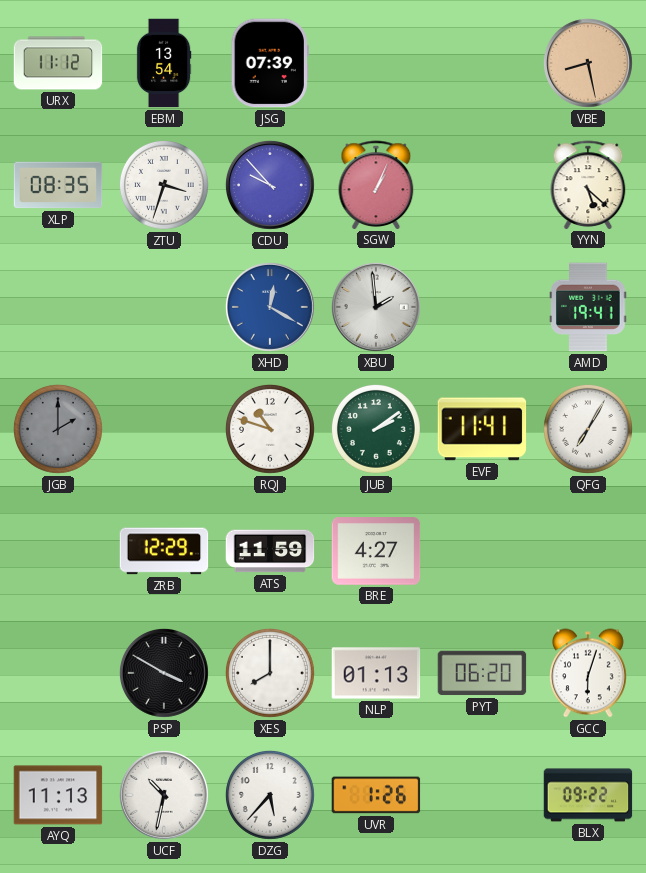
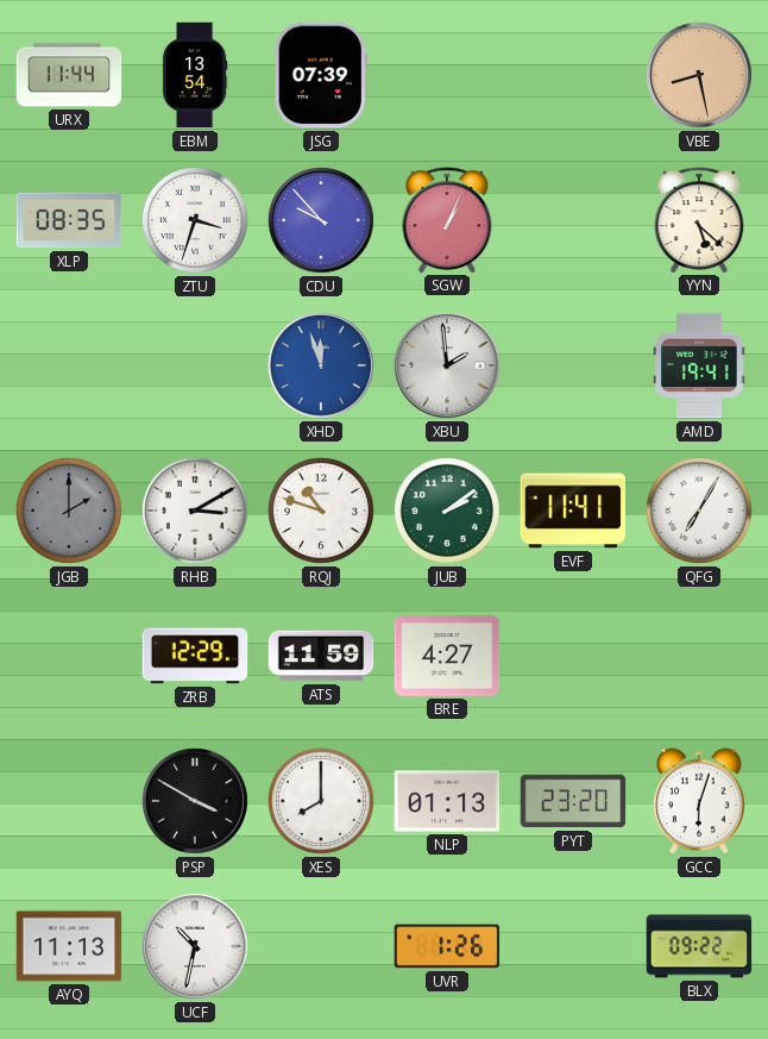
URX: 11:12 -> 11:44
XHD: 12:20 -> 11:57
RHB: none -> 3:10
PYT: 06:20 -> 23:20
DZG: 5:37 -> none
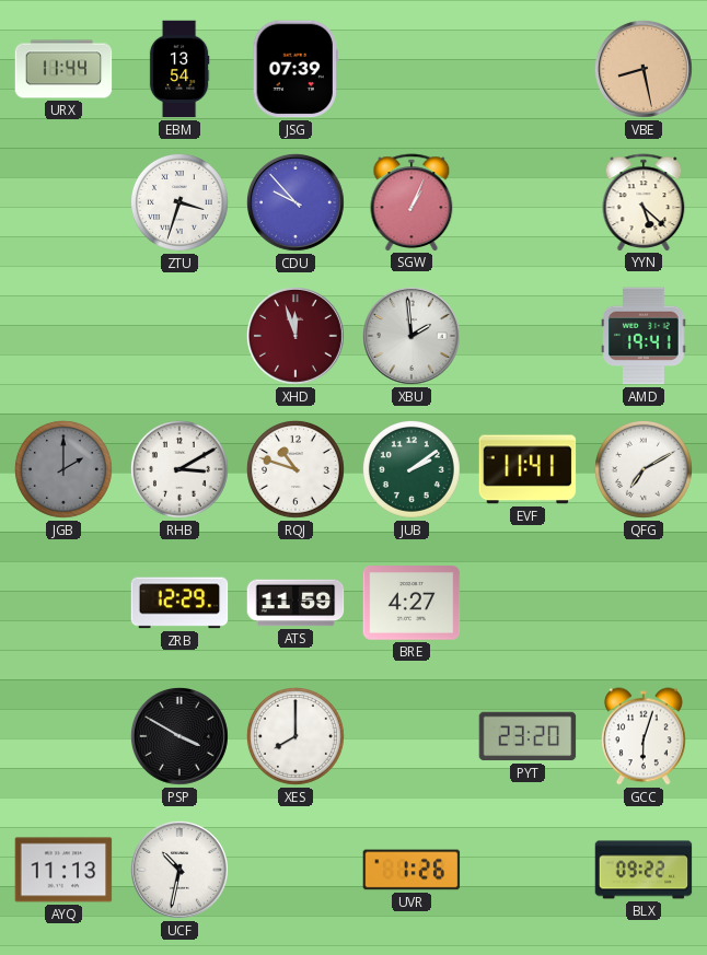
XLP: 08:35 -> none
XHD dial: blue -> burgundy
QFG: 7:05 -> 7:10
NLP: 01:13 -> none
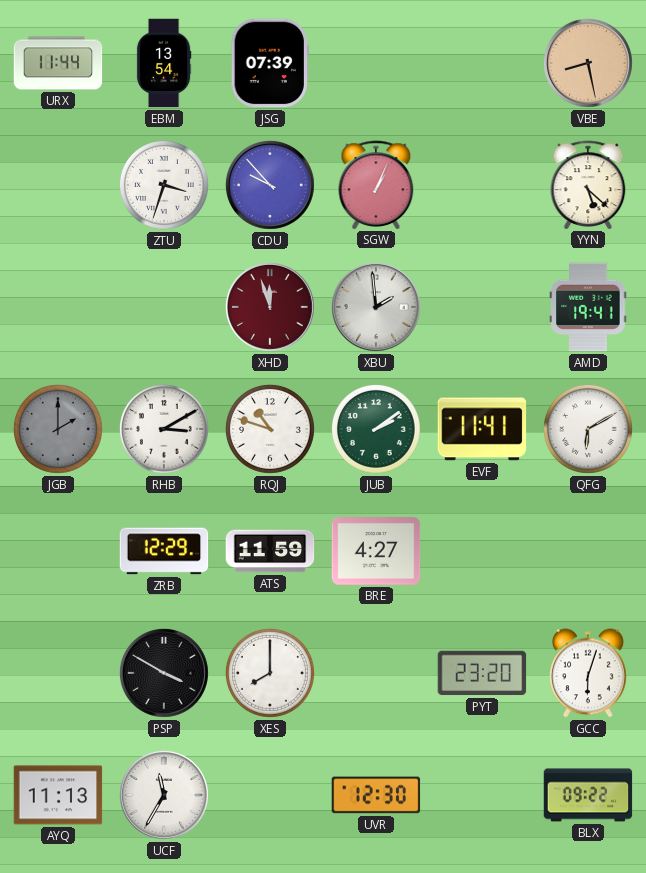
QFG: 7:10 -> 6:10
UCF: 10:32 -> 11:35
UVR: 1:26 -> 12:30
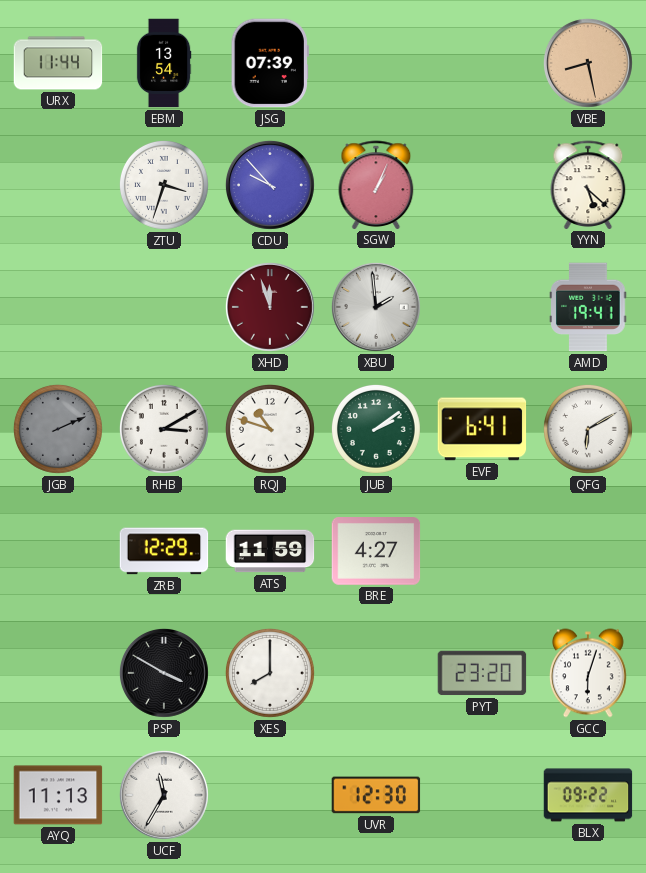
JGB: 2:00 -> 2:11
EVF: 11:41 -> 6:41
